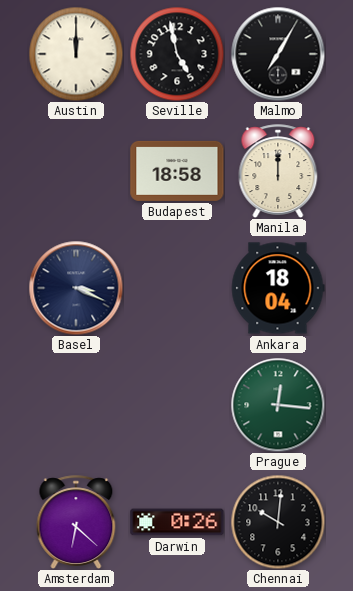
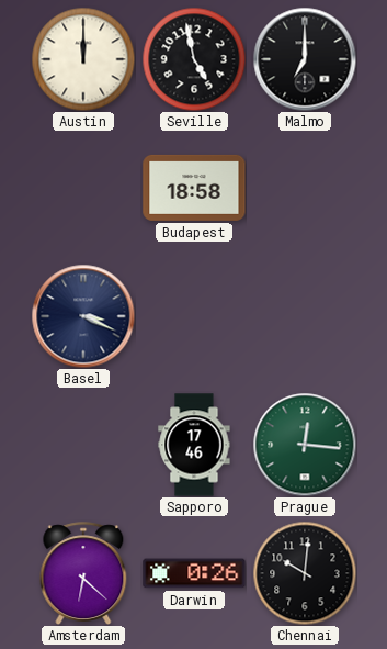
Malmo: 7:05 -> 7:00
Manila: 12:00 -> none
Ankara: 18:04 -> none
Sapporo: none -> 17:46
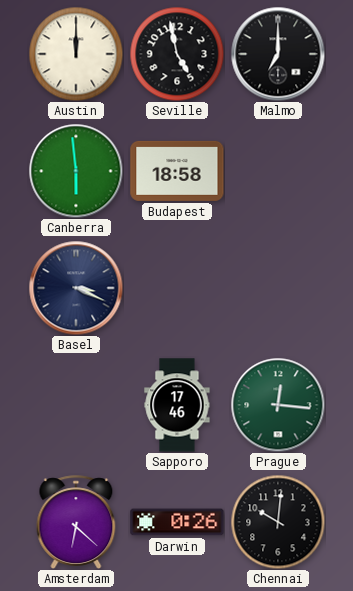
Canberra: none -> 5:59
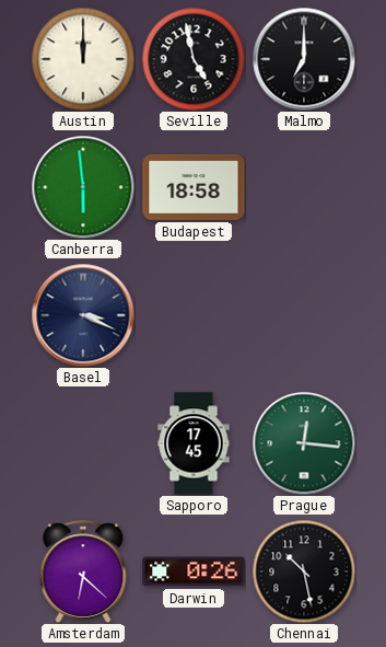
Sapporo: 17:46 -> 17:45
Chennai: 10:01 -> 10:28
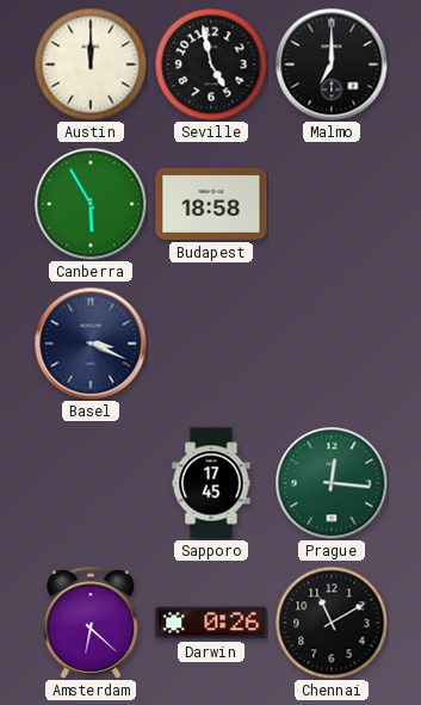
Canberra: 5:59 -> 5:55
Chennai: 10:28 -> 11:10
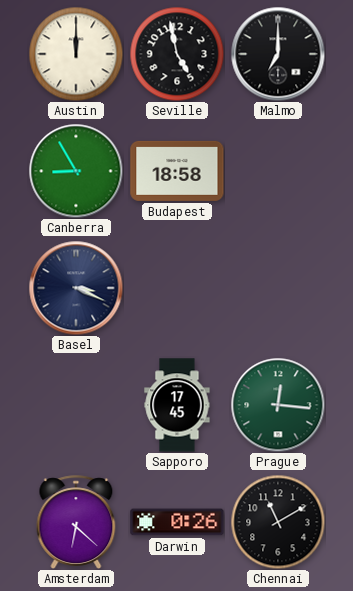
Canberra: 5:55 -> 8:55
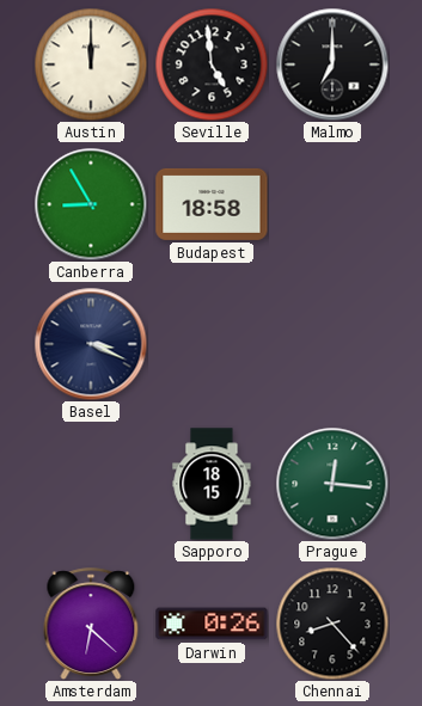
Seville: 4:58 -> 4:59
Sapporo: 17:45 -> 18:15
Chennai: 11:10 -> 8:23
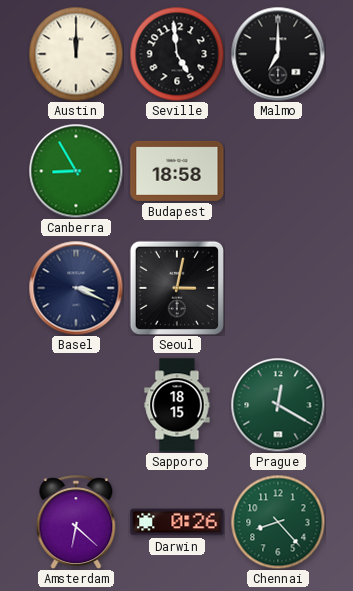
Seoul: none -> 3:02
Prague: 12:16 -> 12:20
Chennai dial: black -> green
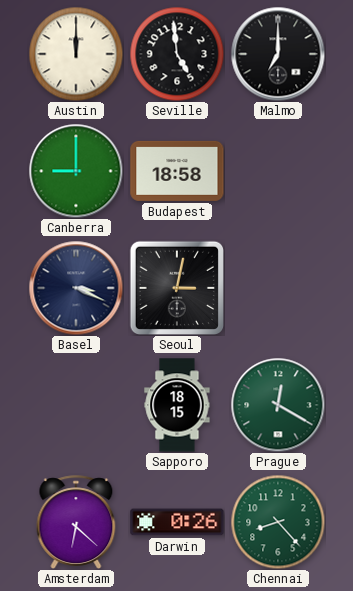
Canberra: 8:55 -> 9:00
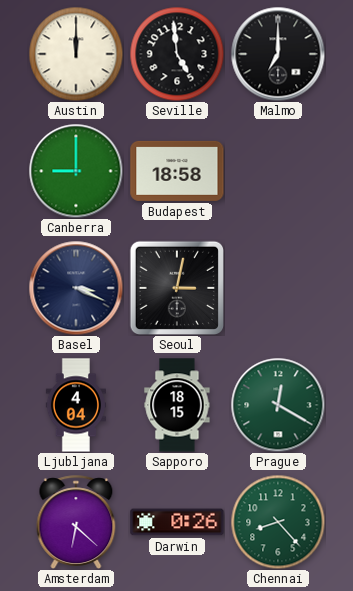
Ljubljana: none -> 4:04
